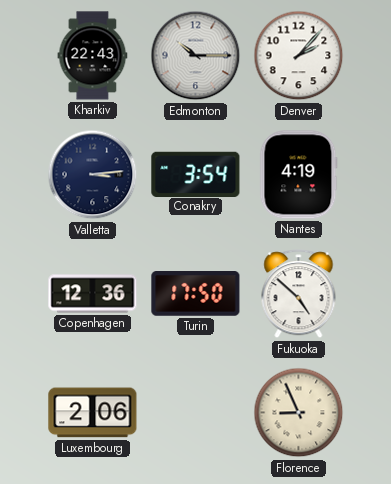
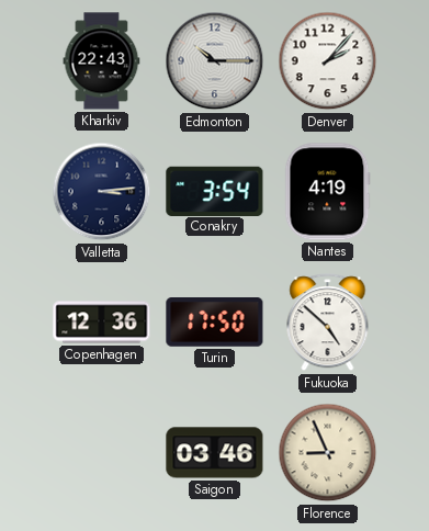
Luxembourg: 2:06 -> none
Saigon: none -> 03:46
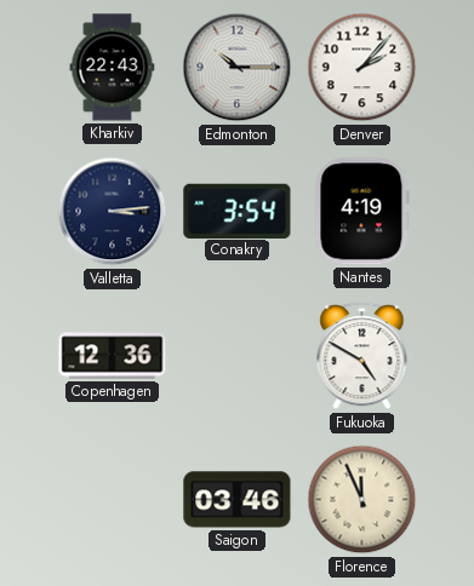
Turin: 17:50 -> none
Fukuoka: 4:52 -> 4:50
Florence: 8:56 -> 11:56
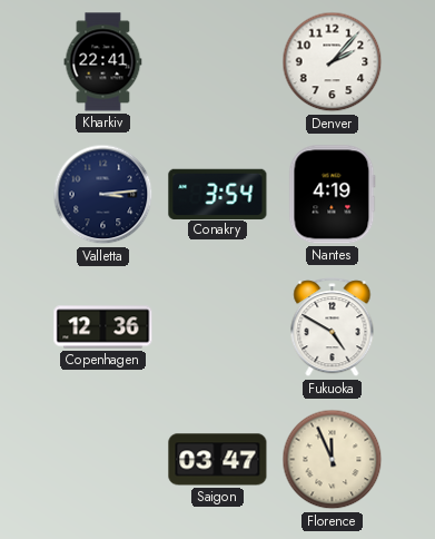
Kharkiv: 22:43 -> 22:41
Edmonton: 10:15 -> none
Saigon: 03:46 -> 03:47
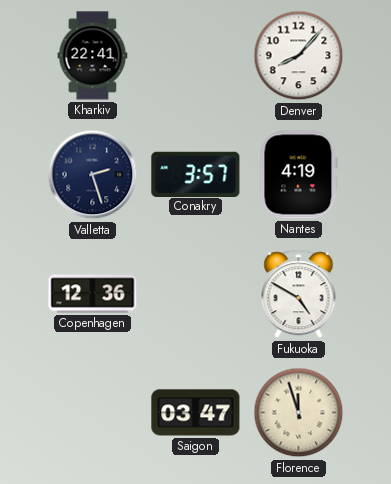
Denver: 2:07 -> 8:07
Valletta: 3:14 -> 2:27
Conakry: 3:54 -> 3:57
Florence: 11:56 -> 11:57
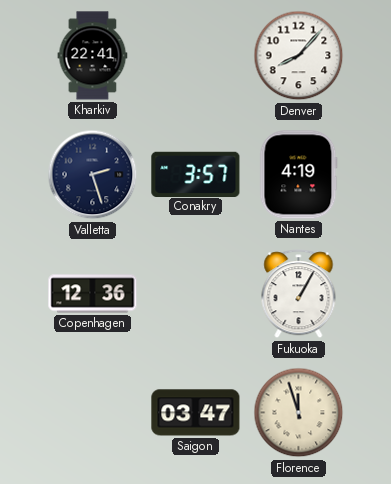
Fukuoka: 4:50 -> 1:05
